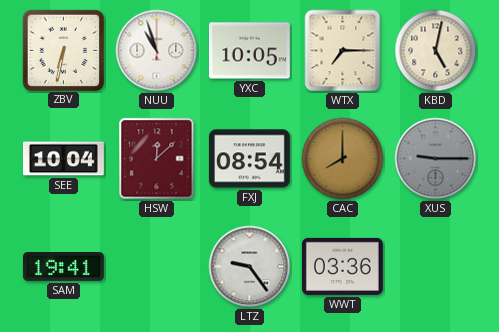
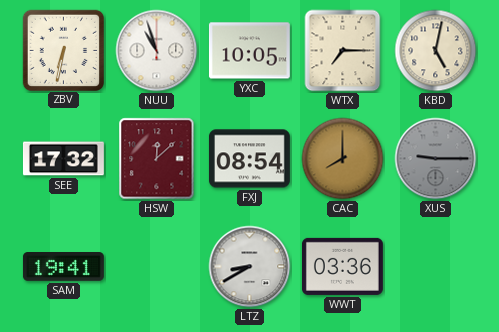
SEE: 10:04 -> 17:32
LTZ: 9:24 -> 8:40
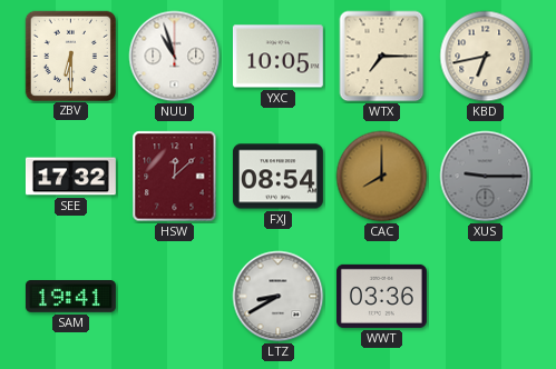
ZBV: 6:32 -> 6:30
KBD: 5:02 -> 6:43
